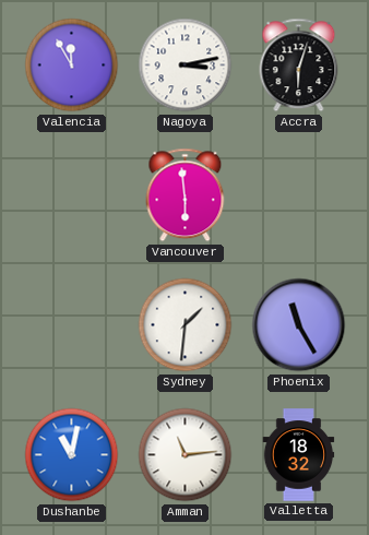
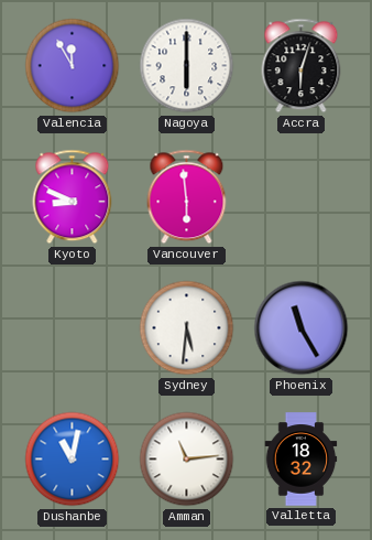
Nagoya: 3:13 -> 6:00
Kyoto: none -> 8:49
Sydney: 1:31 -> 5:31
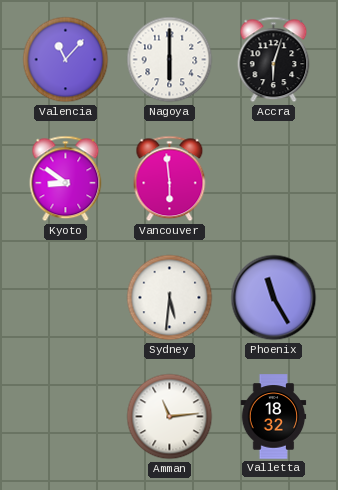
Valencia: 11:55 -> 11:07
Kyoto: 8:49 -> 8:51
Dushanbe: 11:02 -> none
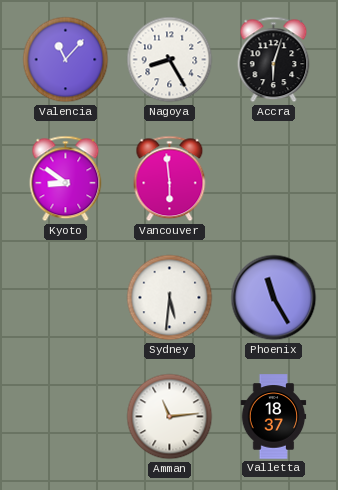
Nagoya: 6:00 -> 8:25
Valletta: 18:32 -> 18:37
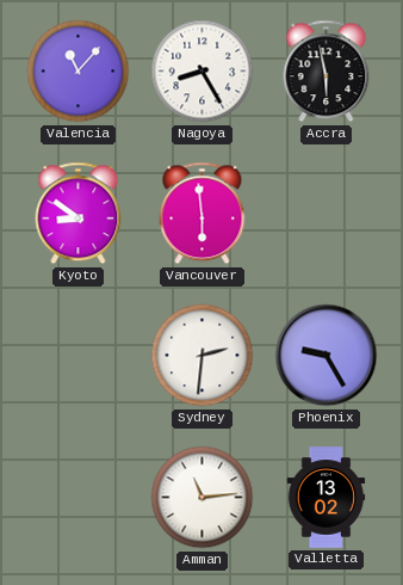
Accra: 6:03 -> 5:58
Sydney: 5:31 -> 2:31
Phoenix: 11:25 -> 9:25
Valletta: 18:37 -> 13:02
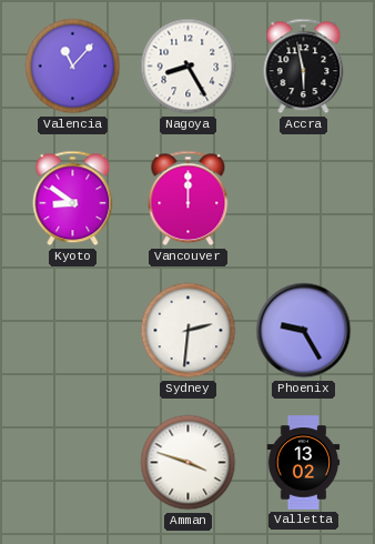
Vancouver: 5:59 -> 12:00
Amman: 11:14 -> 3:48
